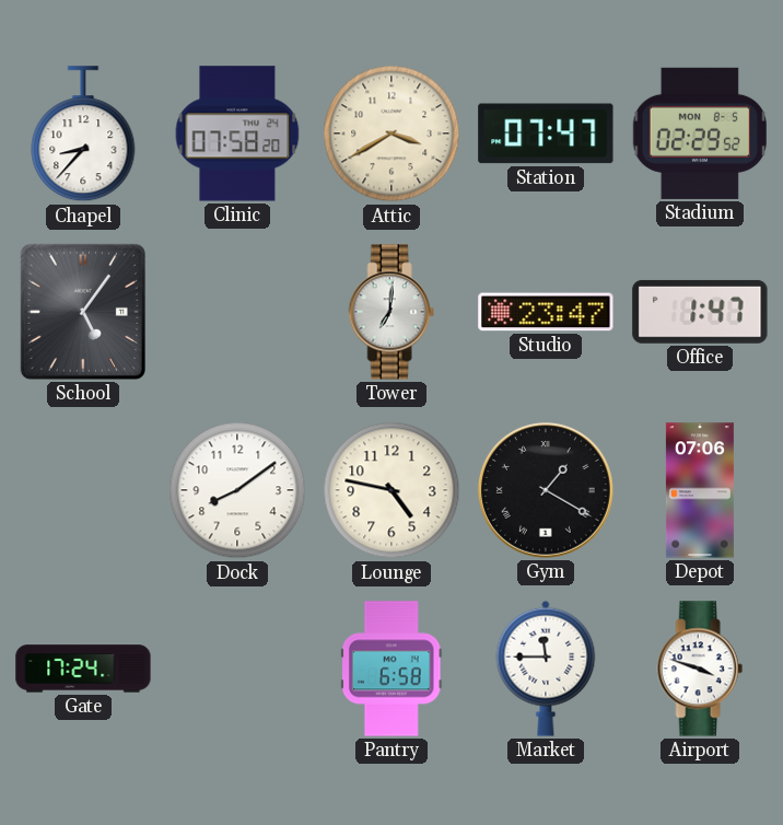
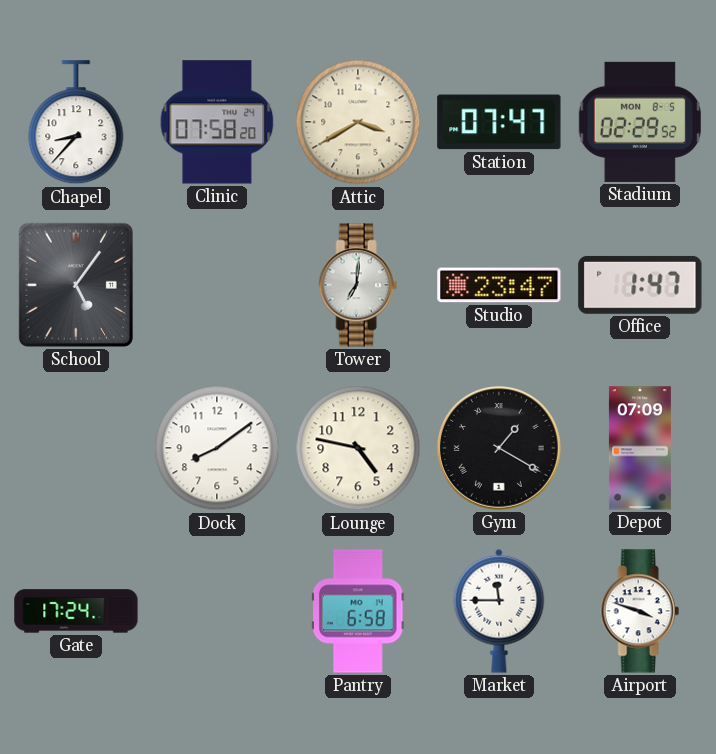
Depot: 07:06 -> 07:09
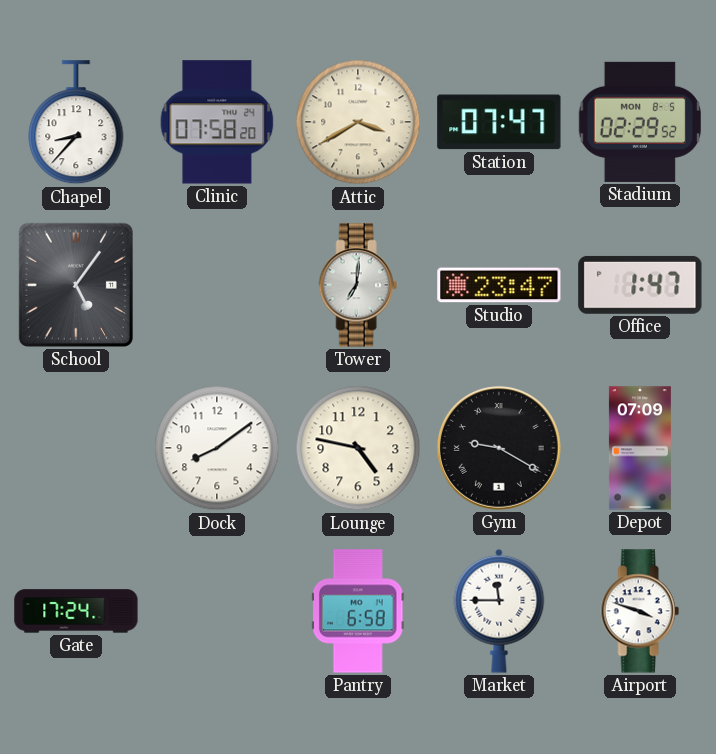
Gym: 1:20 -> 9:20
